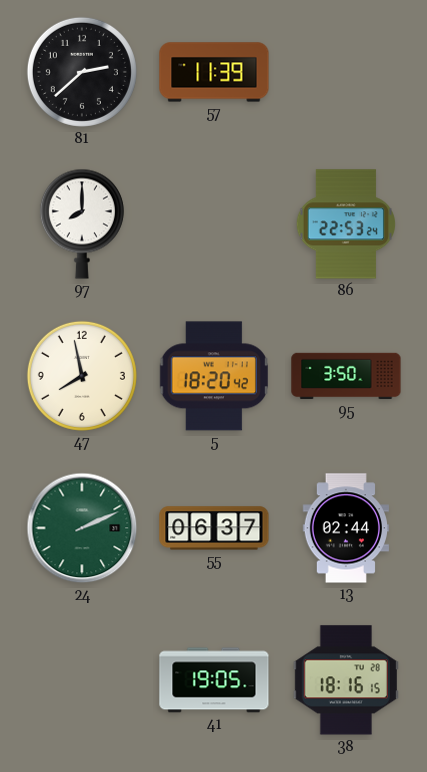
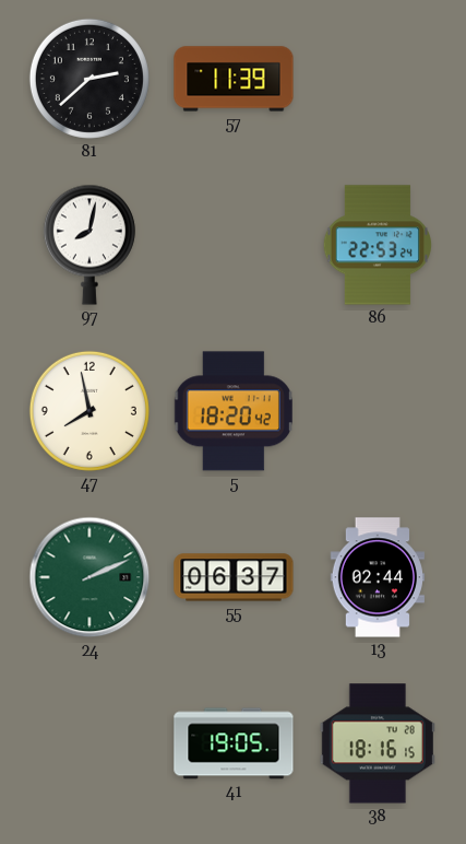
97: 8:00 -> 8:02
95: 3:50 -> none
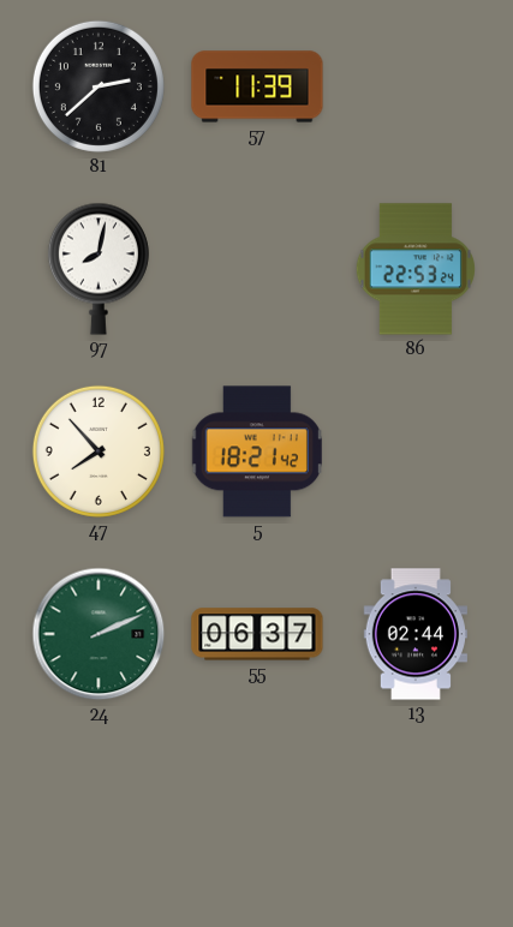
47: 7:58 -> 7:53
5: 18:20 -> 18:21
41: 19:05 -> none
38: 18:16 -> none
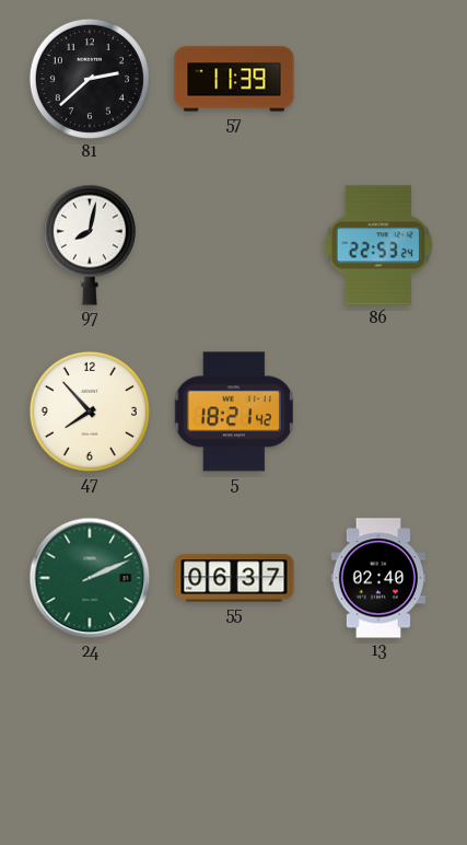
13: 02:44 -> 02:40
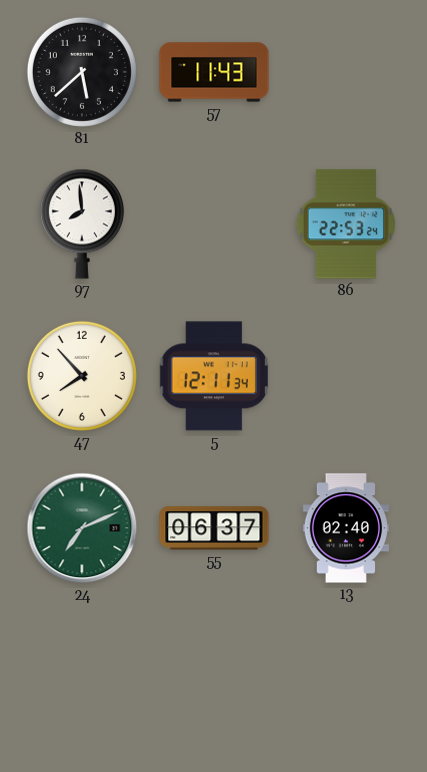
81: 2:38 -> 5:38
57: 11:39 -> 11:43
97: 8:02 -> 7:59
5: 18:21 -> 12:11
24: 2:11 -> 7:11
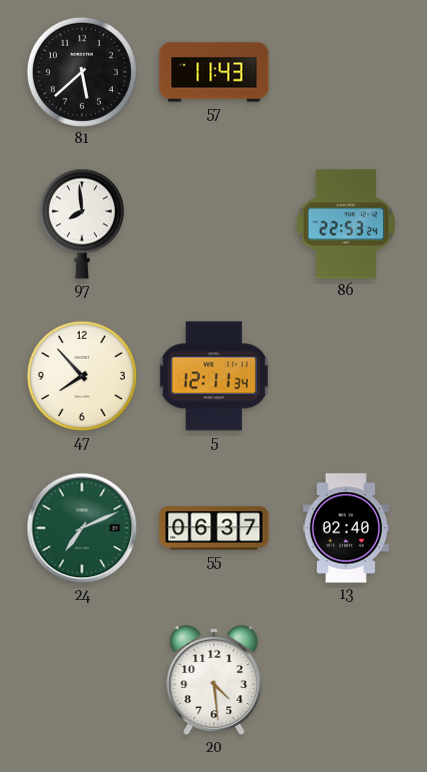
20: none -> 4:29
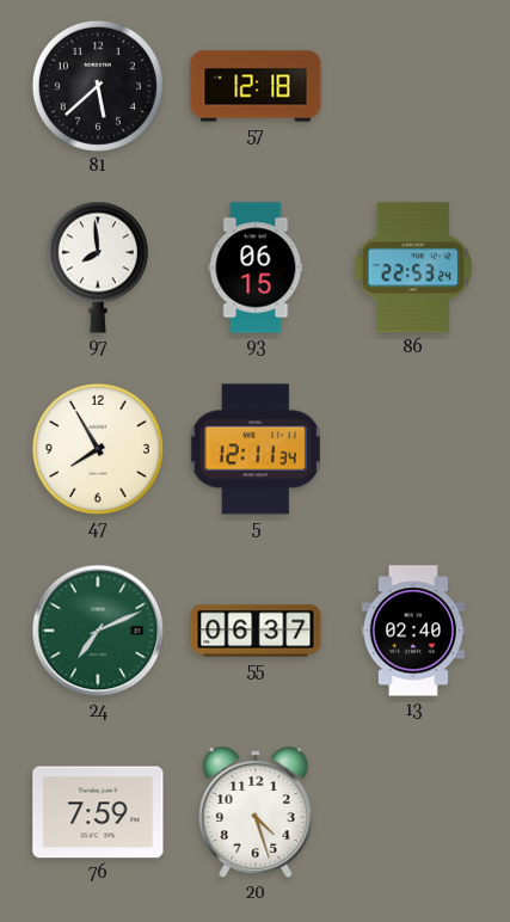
57: 11:43 -> 12:18
93: none -> 06:15
47: 7:53 -> 7:55
76: none -> 7:59
20: 4:29 -> 4:27
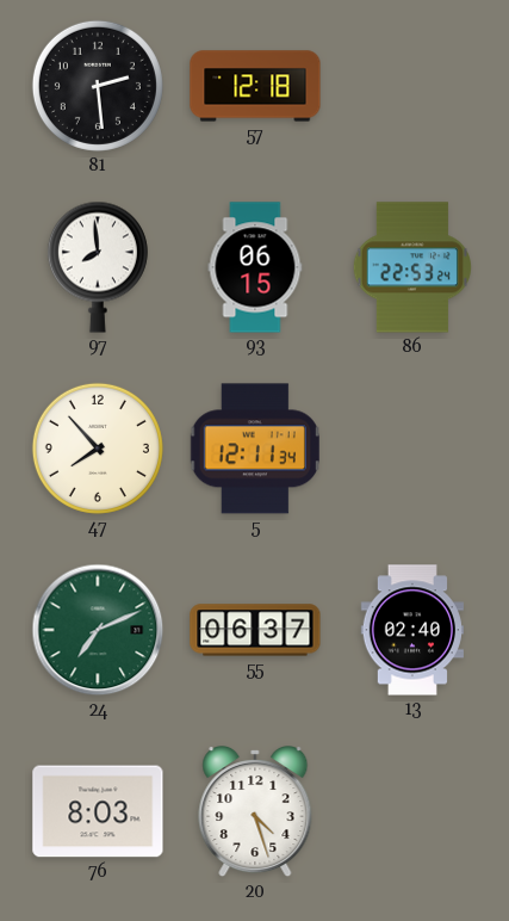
81: 5:38 -> 2:29
47: 7:55 -> 7:53
76: 7:59 -> 8:03
